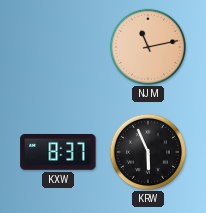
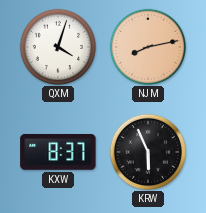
QXM: none -> 4:03
NJM: 11:13 -> 8:13
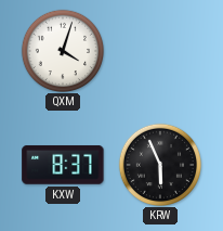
NJM: 8:13 -> none
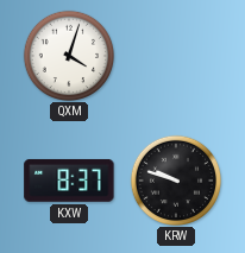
KRW: 5:56 -> 9:48
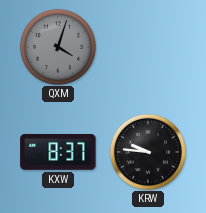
QXM dial: white -> grey
KRW: 9:48 -> 9:46
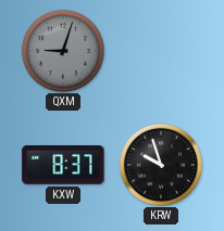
QXM: 4:03 -> 9:03
KRW: 9:46 -> 9:57
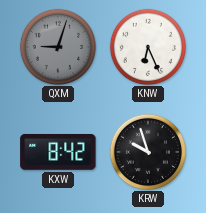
KNW: none -> 6:26
KXW: 8:37 -> 8:42
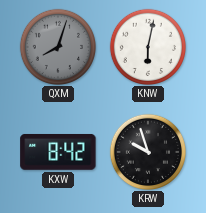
QXM: 9:03 -> 8:03
KNW: 6:26 -> 6:02
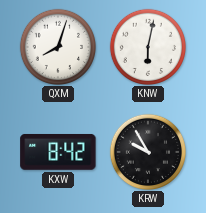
QXM dial: grey -> white
KRW: 9:57 -> 9:55
